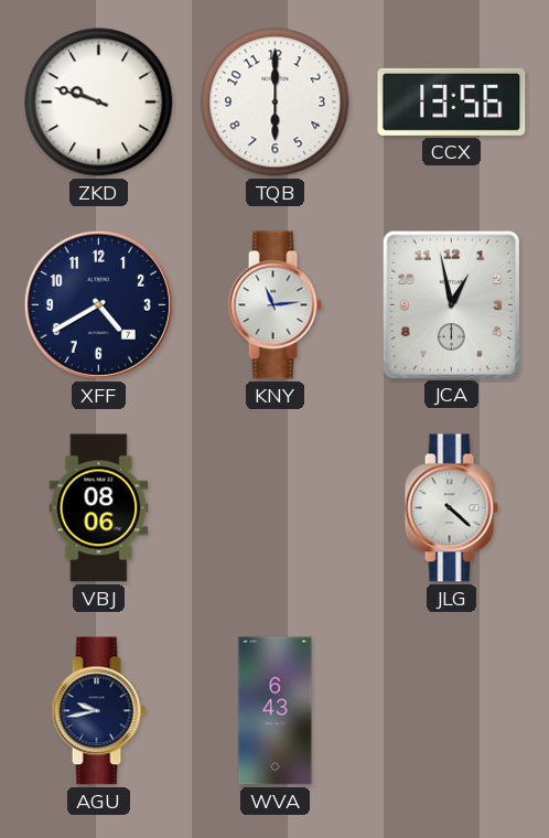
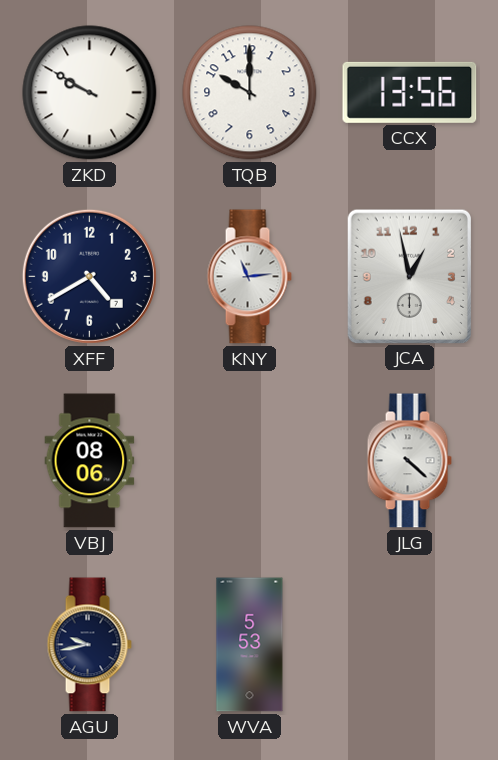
ZKD: 9:48 -> 9:50
TQB: 6:00 -> 10:00
WVA: 6:43 -> 5:53
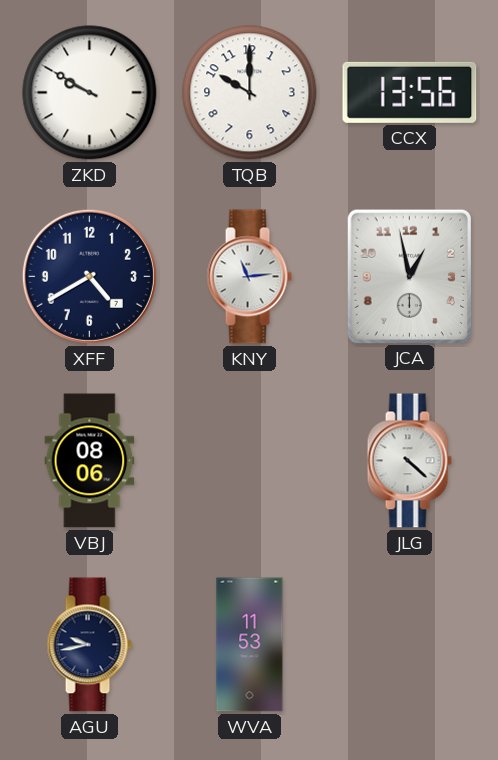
WVA: 5:53 -> 11:53
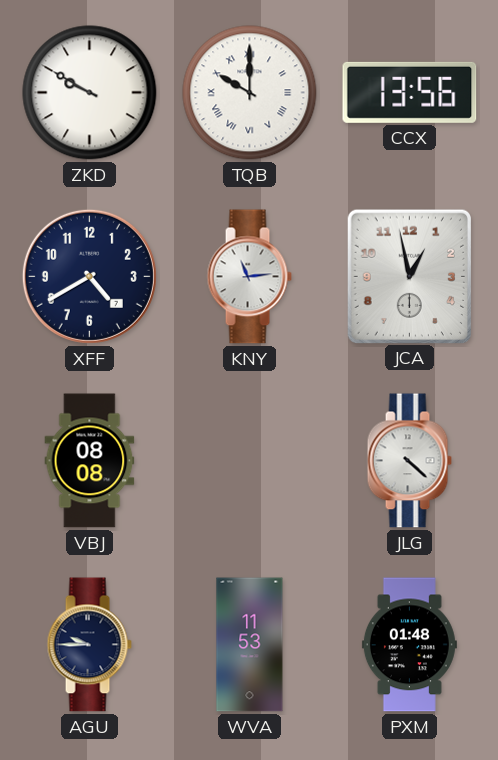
TQB numerals: Arabic -> Roman
VBJ: 08:06 -> 08:08
AGU: 9:43 -> 9:45
PXM: none -> 01:48
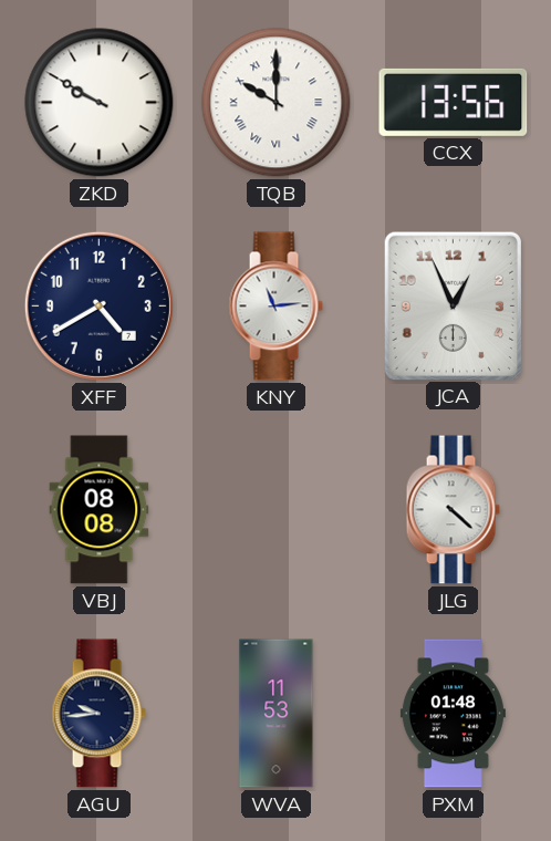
JCA: 12:58 -> 12:56
AGU: 9:45 -> 9:44
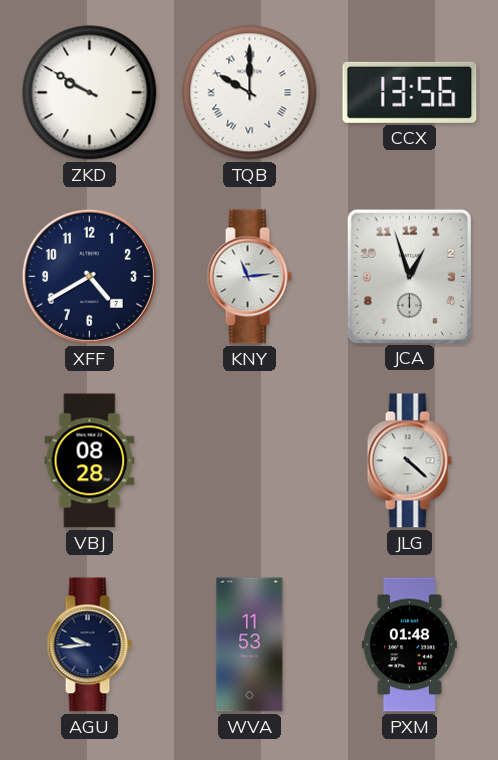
JCA: 12:56 -> 12:57
VBJ: 08:08 -> 08:28
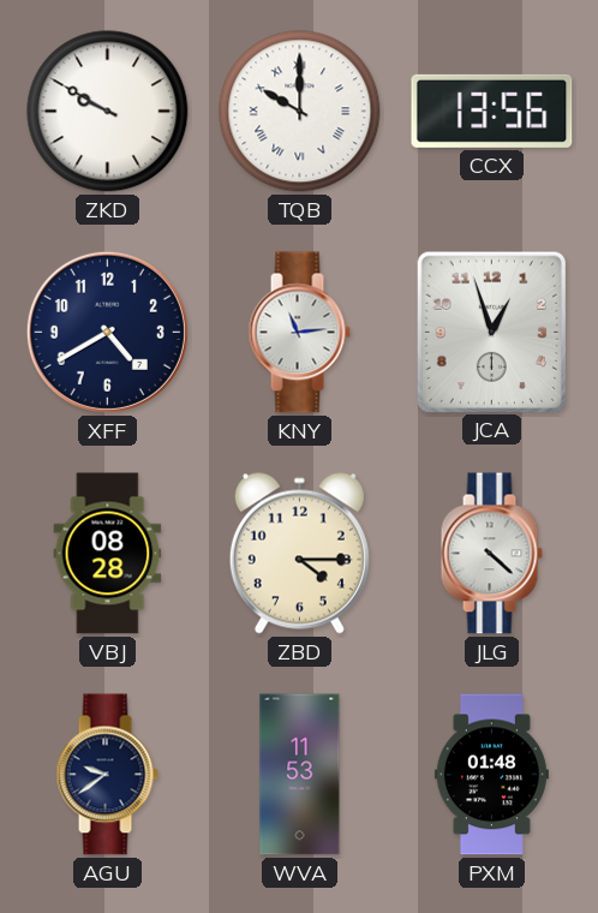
ZBD: none -> 4:15
AGU: 9:44 -> 9:39
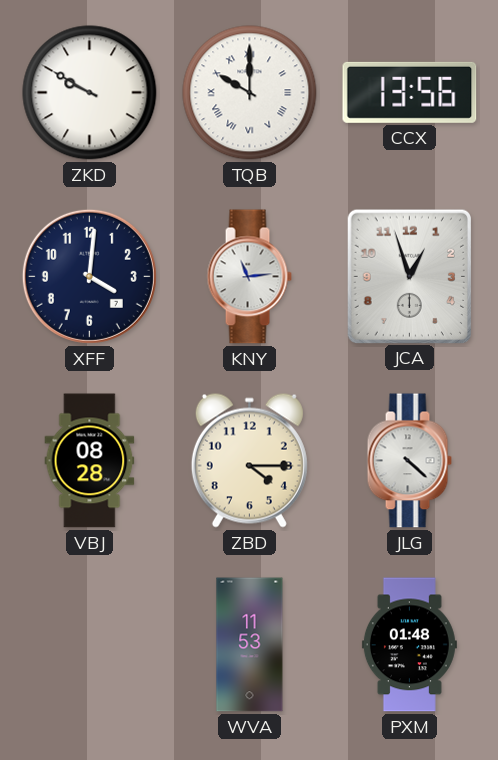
XFF: 4:40 -> 4:01
AGU: 9:39 -> none
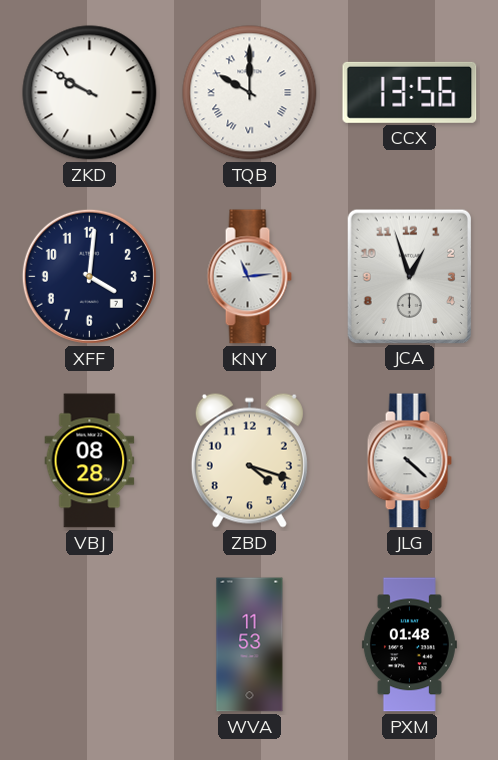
ZBD: 4:15 -> 4:18
